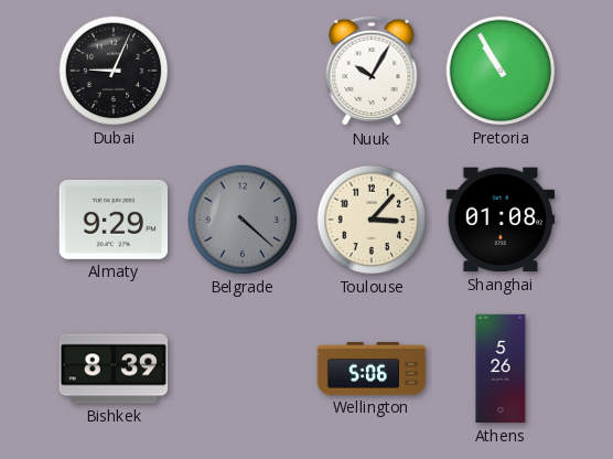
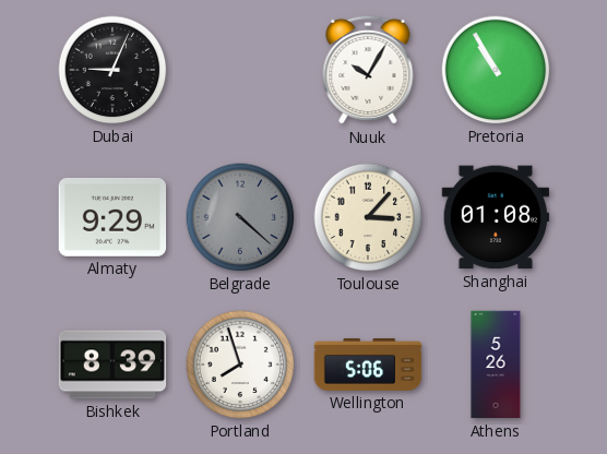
Portland: none -> 7:57
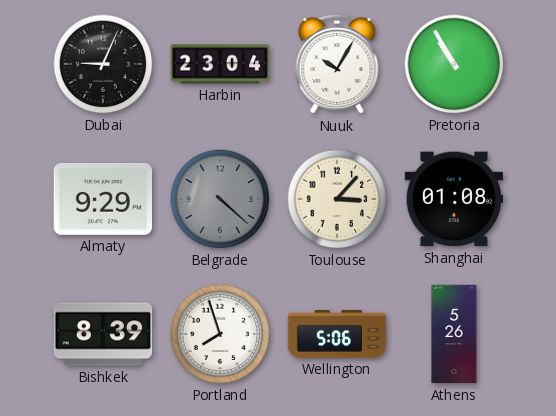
Harbin: none -> 23:04
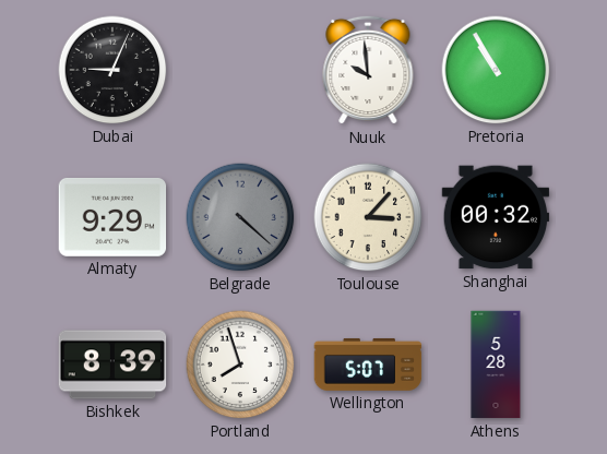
Harbin: 23:04 -> none
Nuuk: 10:05 -> 9:59
Shanghai: 01:08 -> 00:32
Wellington: 5:06 -> 5:07
Athens: 5:26 -> 5:28
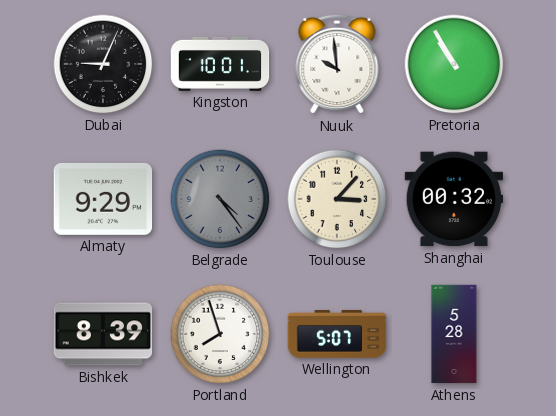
Kingston: none -> 10:01
Belgrade: 4:22 -> 4:24
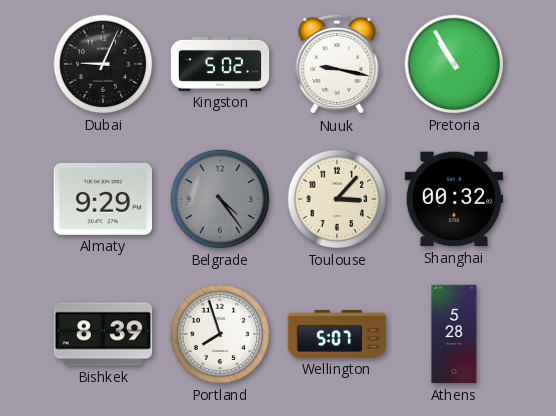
Kingston: 10:01 -> 5:02
Nuuk: 9:59 -> 9:17
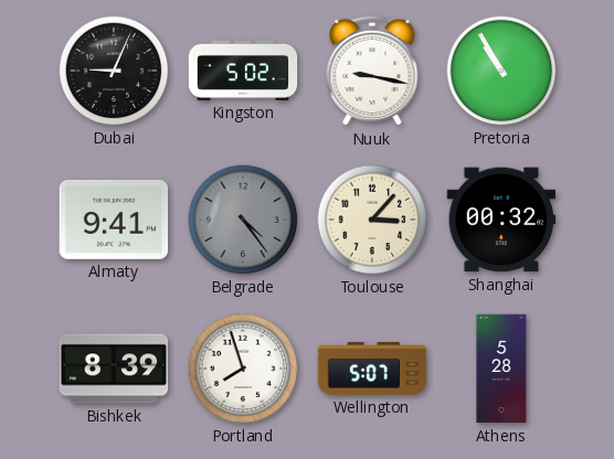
Almaty: 9:29 -> 9:41
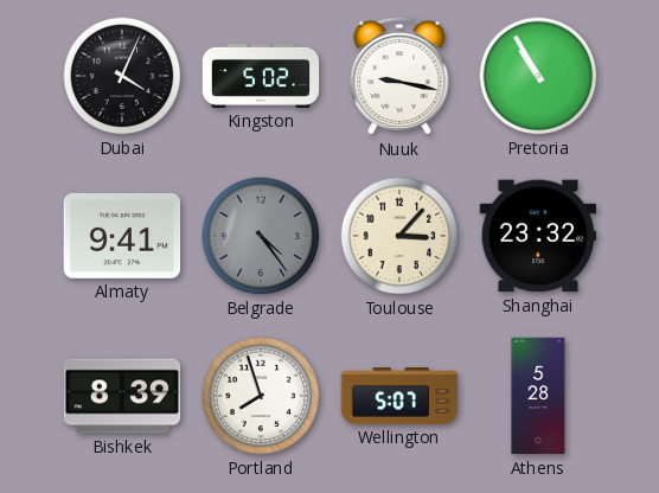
Dubai: 9:04 -> 4:04
Shanghai: 00:32 -> 23:32
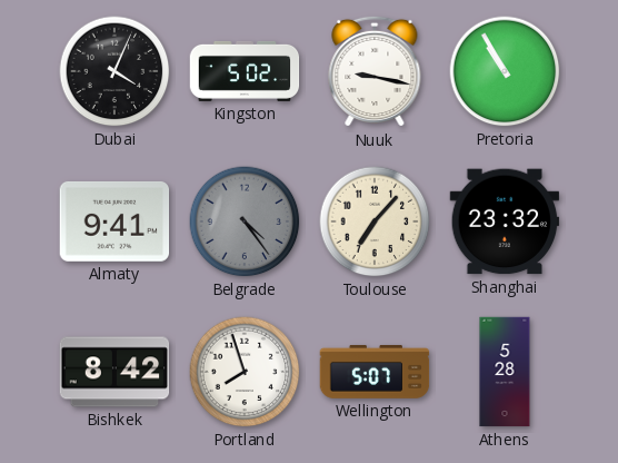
Toulouse: 3:07 -> 7:07
Bishkek: 8:39 -> 8:42
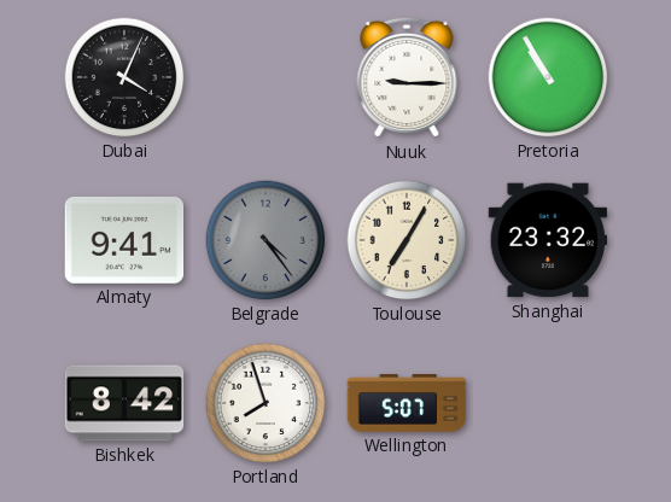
Kingston: 5:02 -> none
Nuuk: 9:17 -> 9:15
Toulouse: 7:07 -> 7:05
Athens: 5:28 -> none
